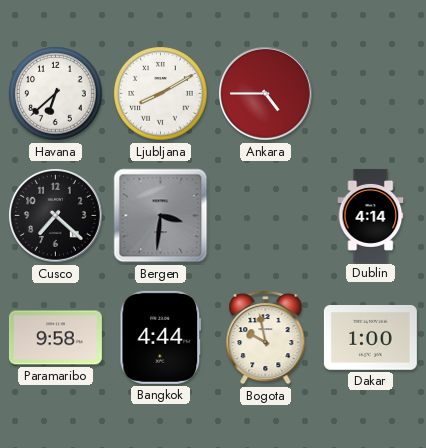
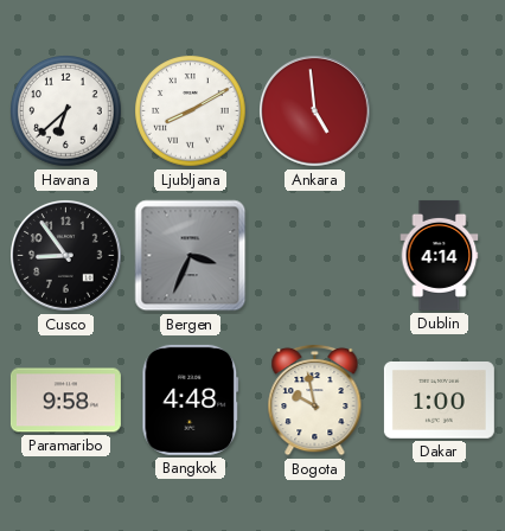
Ankara: 4:45 -> 4:59
Cusco: 7:22 -> 8:54
Bergen: 3:31 -> 3:34
Bangkok: 4:44 -> 4:48
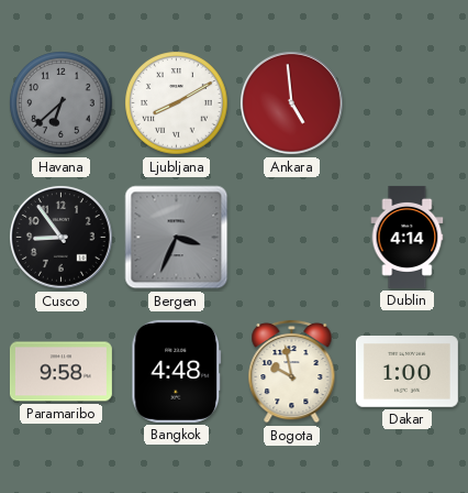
Havana dial: white -> grey
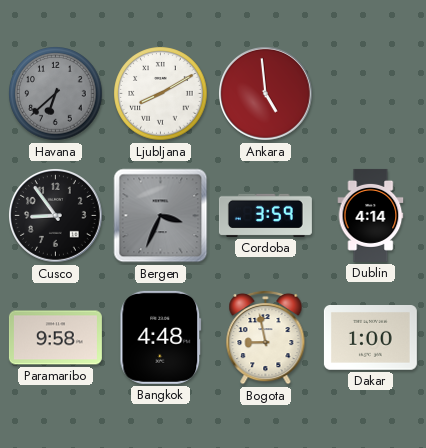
Cordoba: none -> 3:59
Bogota: 9:58 -> 8:58
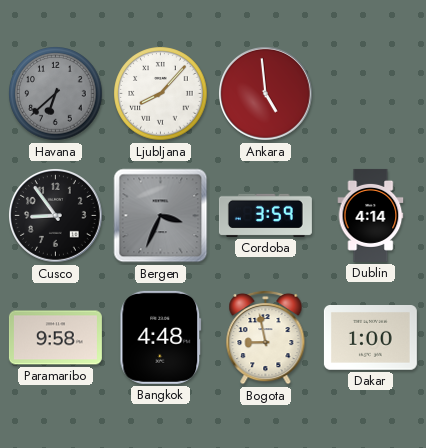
Ljubljana: 8:10 -> 8:07
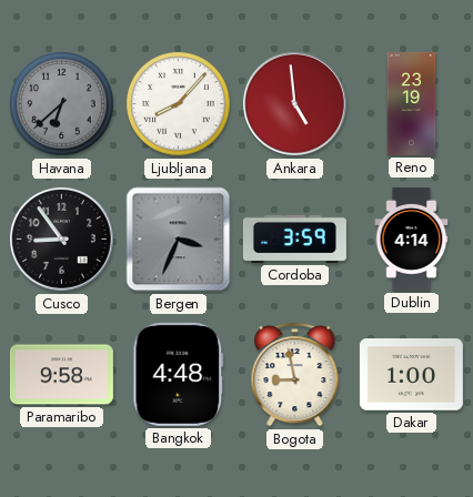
Reno: none -> 23:19
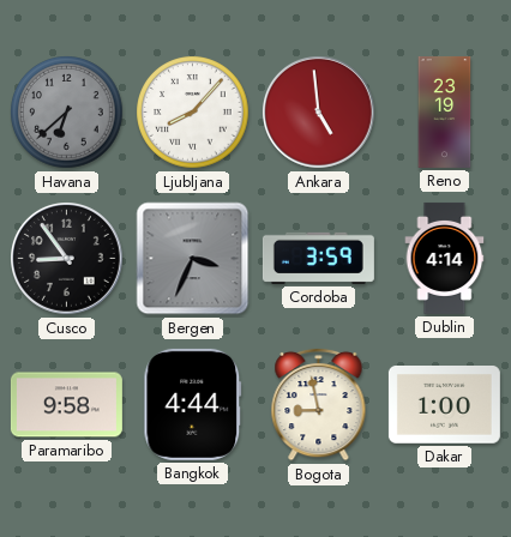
Bangkok: 4:48 -> 4:44
